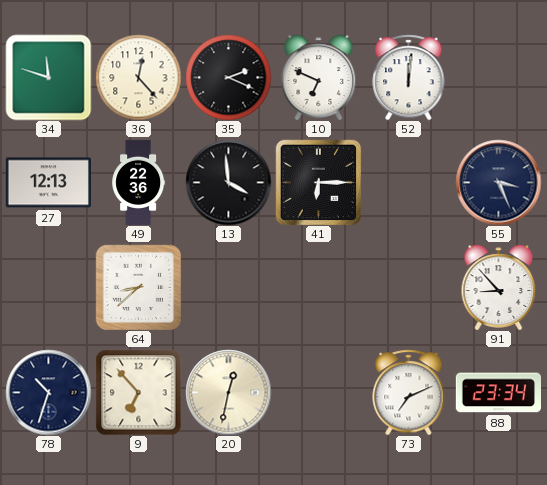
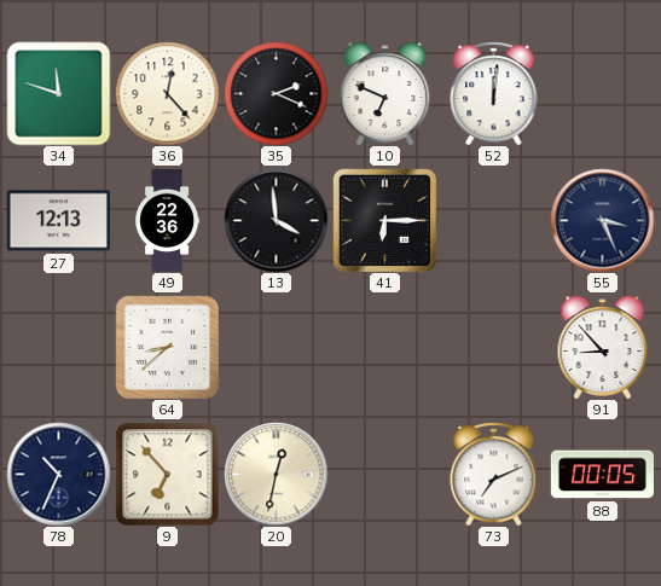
78: 10:33 -> 10:34
88: 23:34 -> 00:05
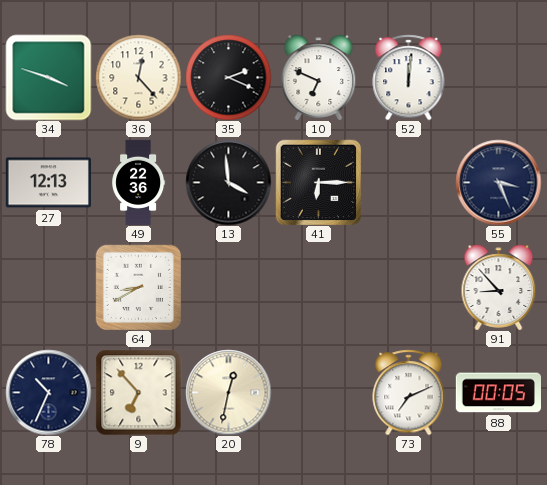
34: 11:48 -> 3:48
64: 8:38 -> 8:40
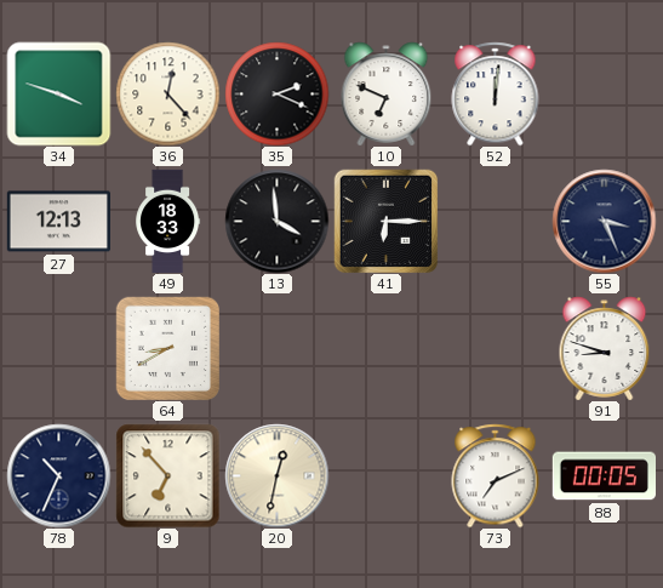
49: 22:36 -> 18:33
91: 8:53 -> 8:48
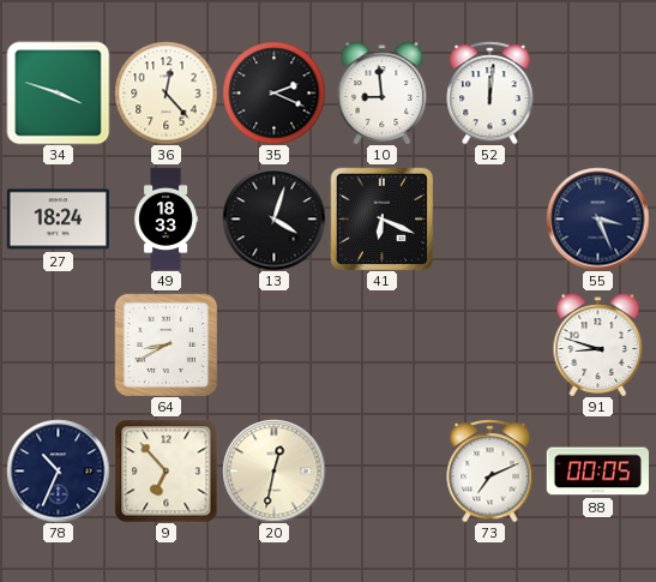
10: 6:49 -> 8:59
27: 12:13 -> 18:24
13: 3:59 -> 4:03
41: 6:15 -> 6:19
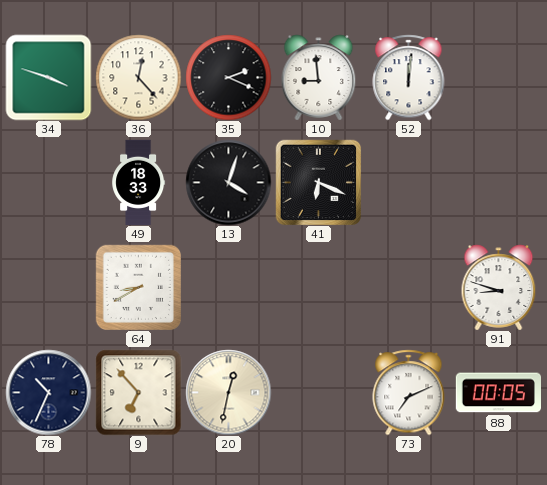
27: 18:24 -> none
55: 3:26 -> none
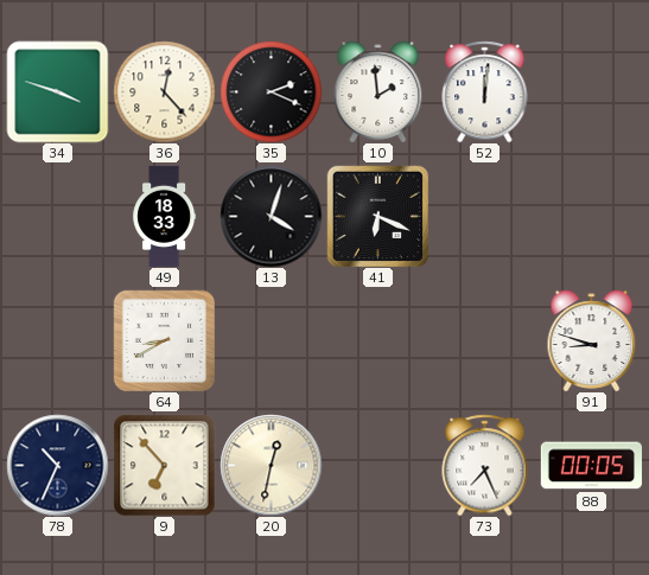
10: 8:59 -> 1:59
73: 7:11 -> 7:26
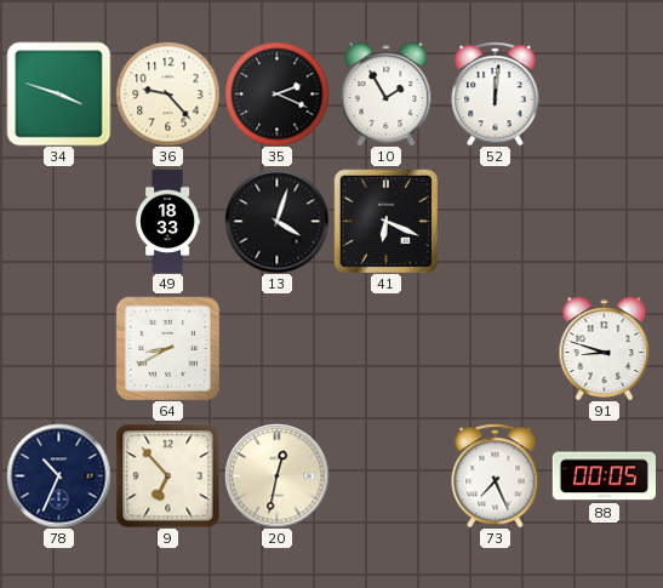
36: 12:23 -> 9:23
10: 1:59 -> 1:55
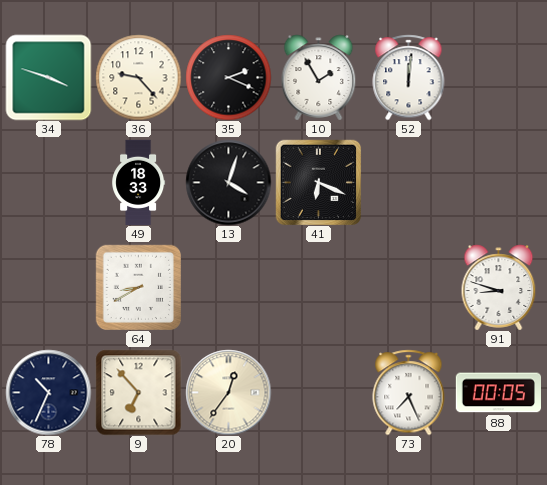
20: 12:32 -> 12:36
